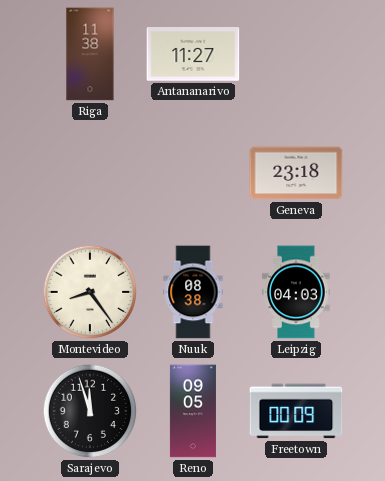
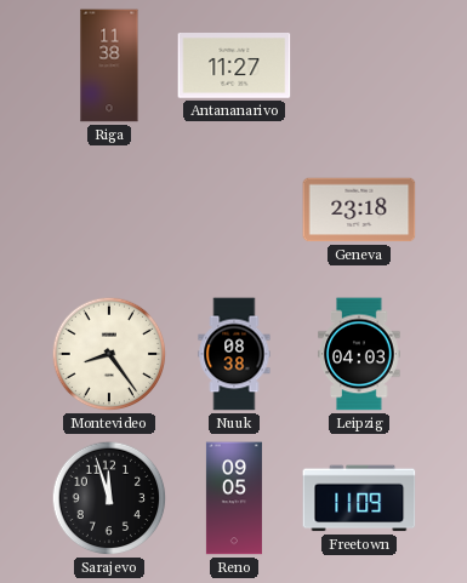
Freetown: 00:09 -> 11:09
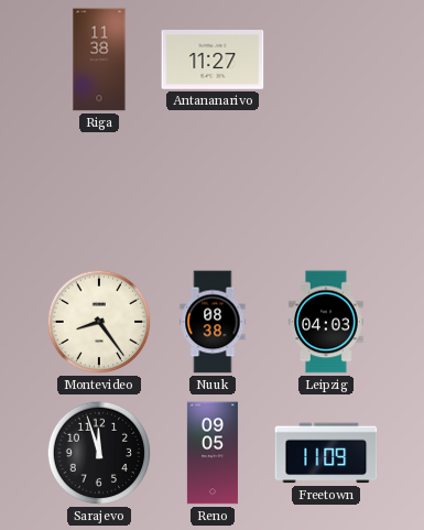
Geneva: 23:18 -> none
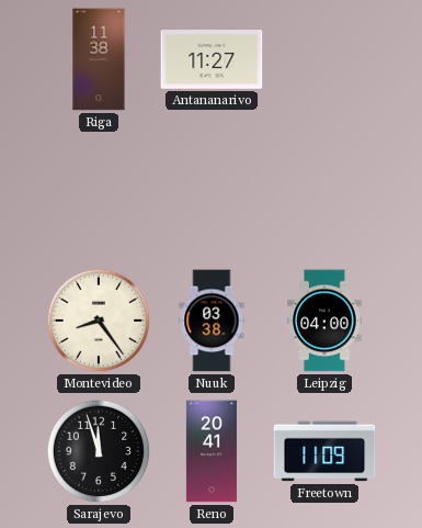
Nuuk: 08:38 -> 03:38
Leipzig: 04:03 -> 04:00
Reno: 09:05 -> 20:41
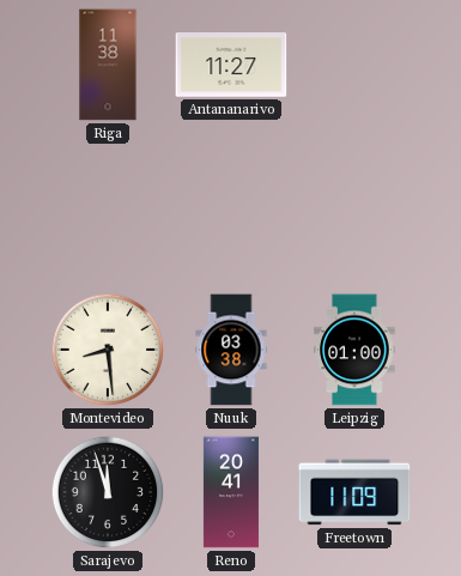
Montevideo: 8:24 -> 8:29
Leipzig: 04:00 -> 01:00
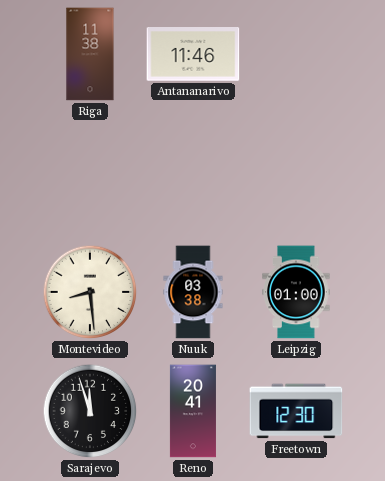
Antananarivo: 11:27 -> 11:46
Freetown: 11:09 -> 12:30
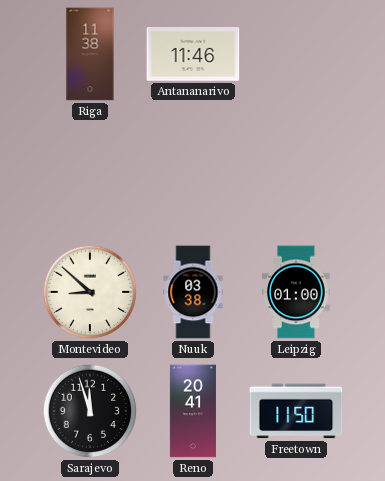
Montevideo: 8:29 -> 8:52
Freetown: 12:30 -> 11:50
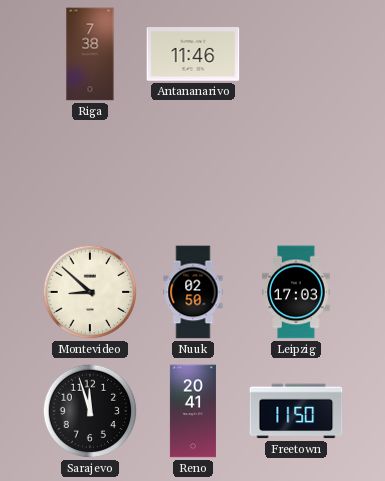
Riga: 11:38 -> 7:38
Nuuk: 03:38 -> 02:50
Leipzig: 01:00 -> 17:03
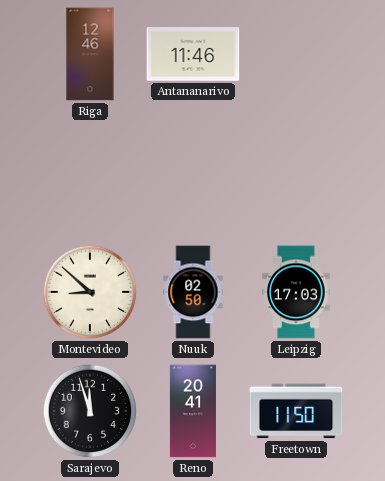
Riga: 7:38 -> 12:46
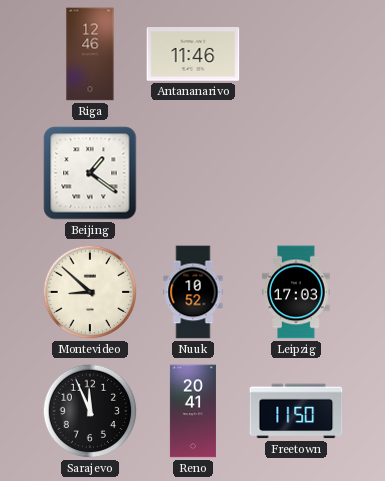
Beijing: none -> 1:21
Nuuk: 02:50 -> 10:52
Sarajevo: 11:57 -> 11:56
